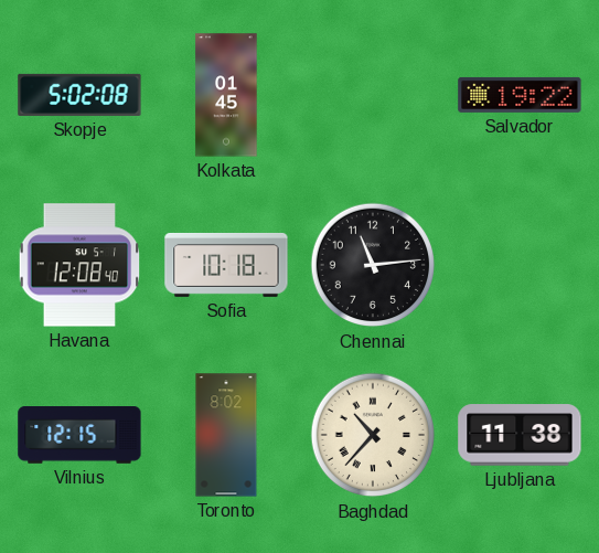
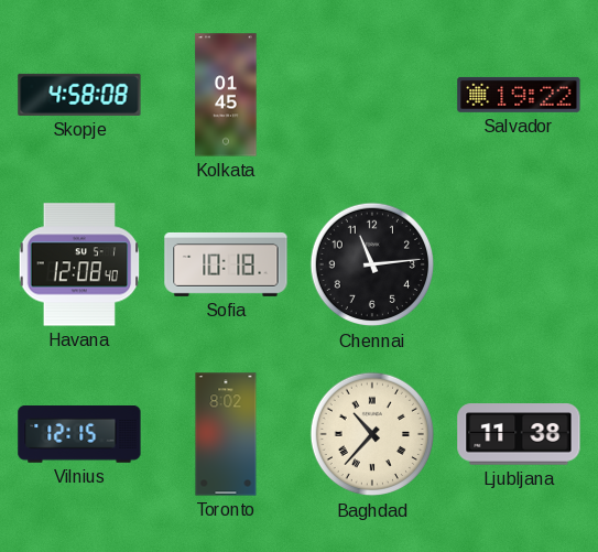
Skopje: 5:02 -> 4:58
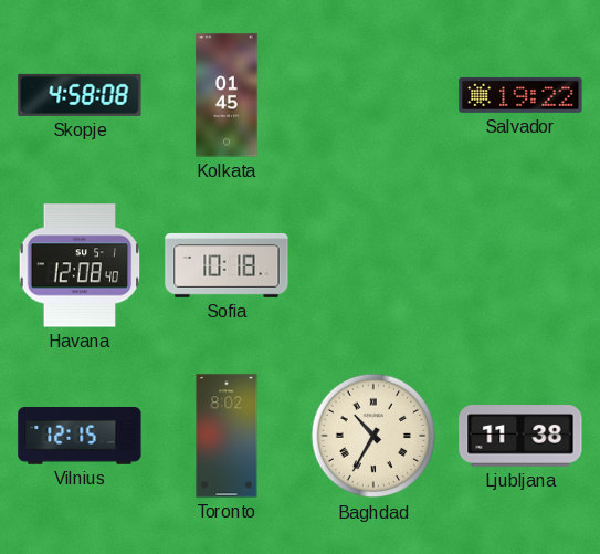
Chennai: 11:14 -> none
Baghdad: 10:37 -> 10:35
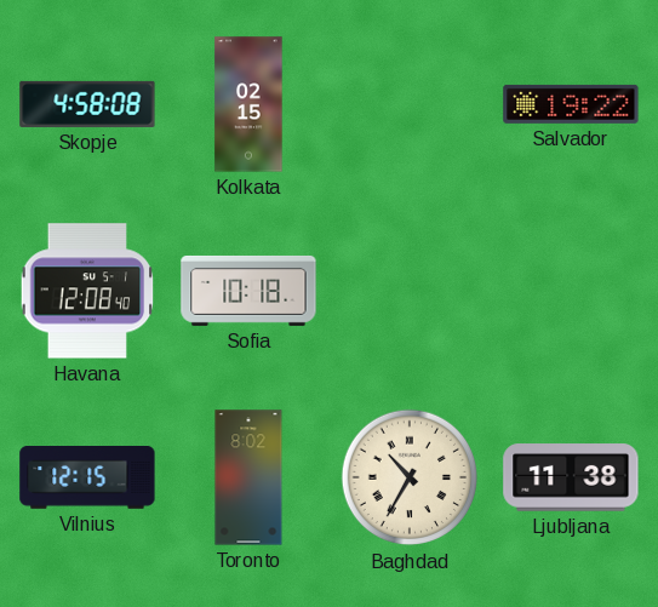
Kolkata: 01:45 -> 02:15
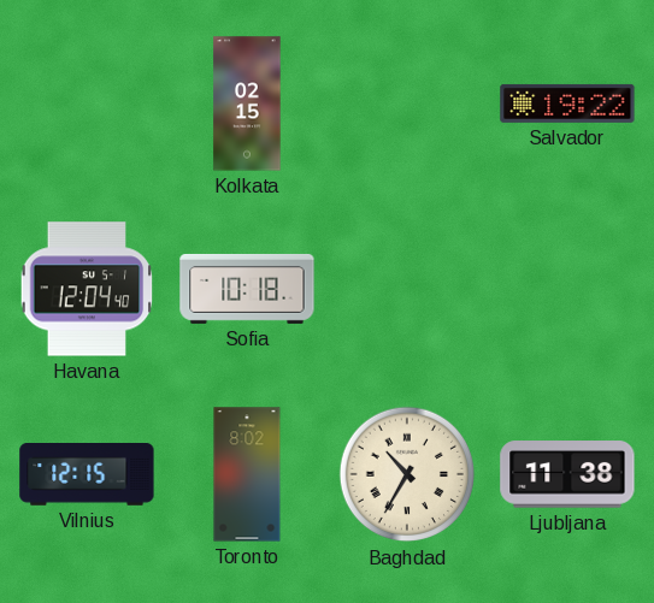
Skopje: 4:58 -> none
Havana: 12:08 -> 12:04
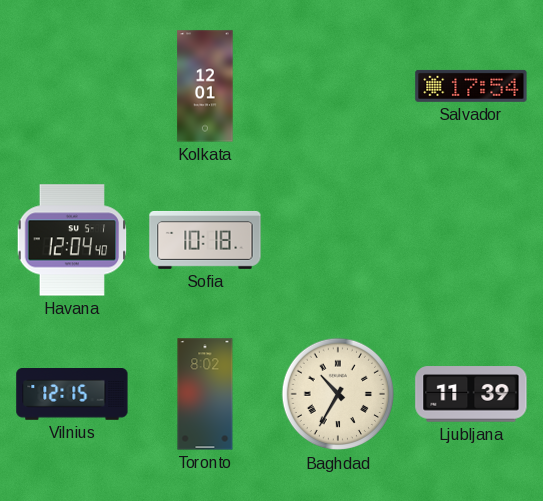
Kolkata: 02:15 -> 12:01
Salvador: 19:22 -> 17:54
Ljubljana: 11:38 -> 11:39
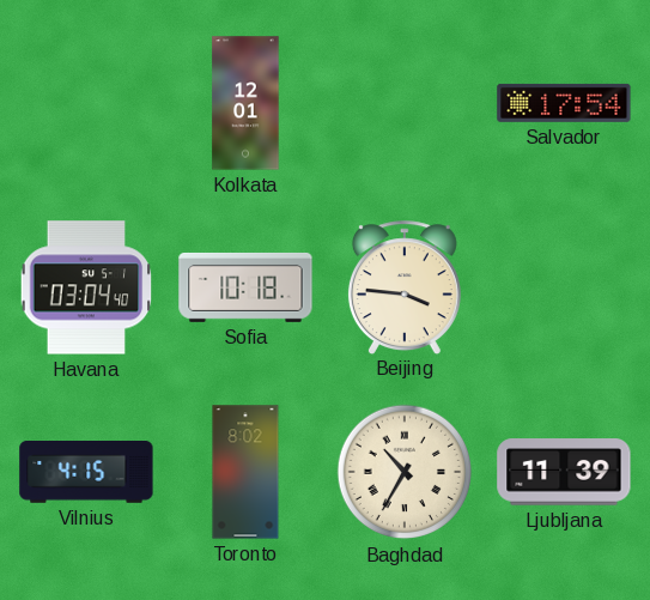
Havana: 12:04 -> 03:04
Beijing: none -> 3:46
Vilnius: 12:15 -> 4:15
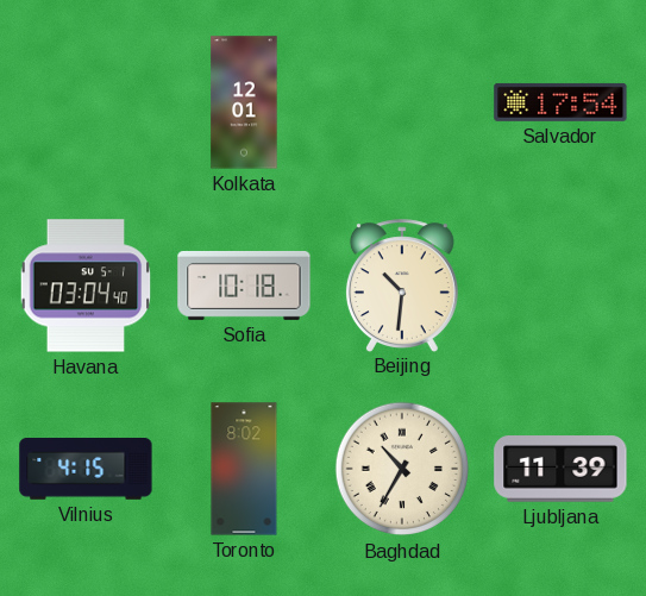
Beijing: 3:46 -> 10:31
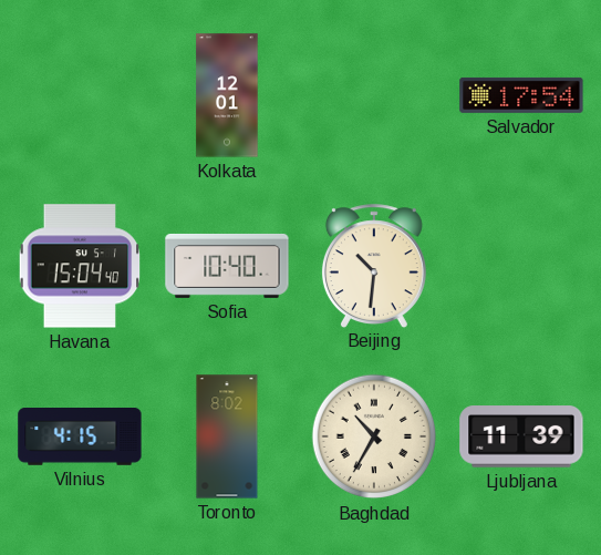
Havana: 03:04 -> 15:04
Sofia: 10:18 -> 10:40
